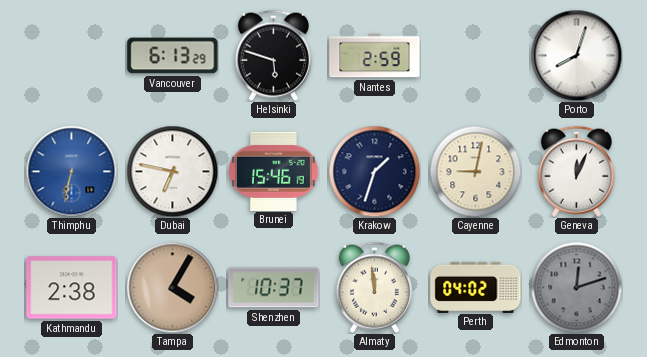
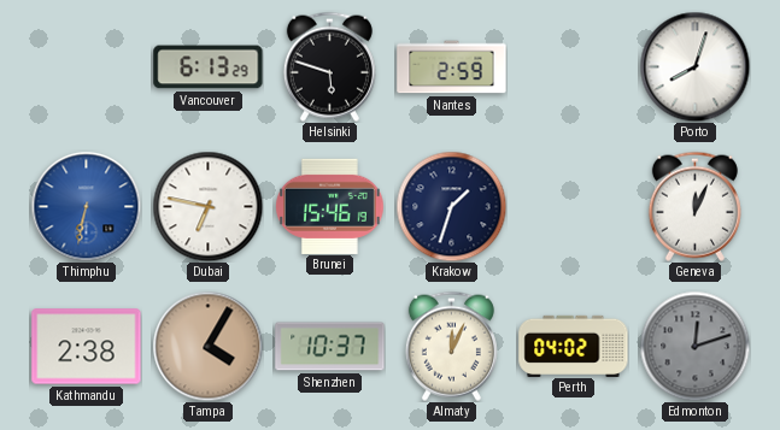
Cayenne: 9:02 -> none
Almaty: 11:59 -> 12:04
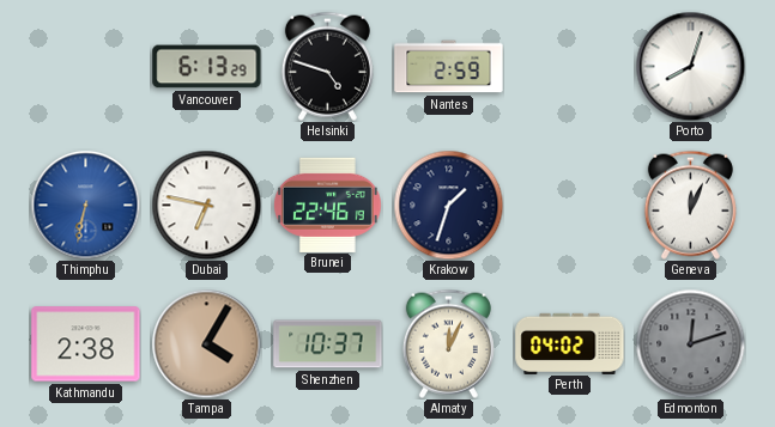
Helsinki: 5:48 -> 4:48
Brunei: 15:46 -> 22:46
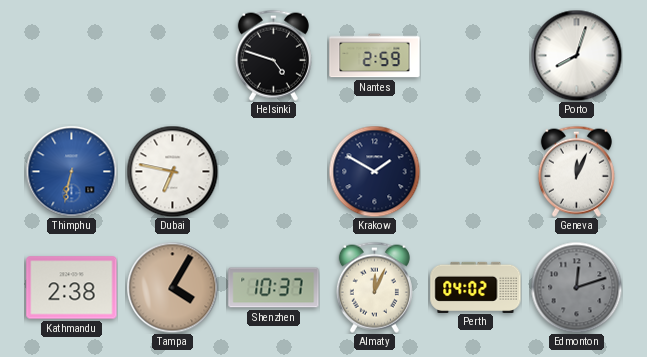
Vancouver: 6:13 -> none
Brunei: 22:46 -> none
Krakow: 1:33 -> 1:50
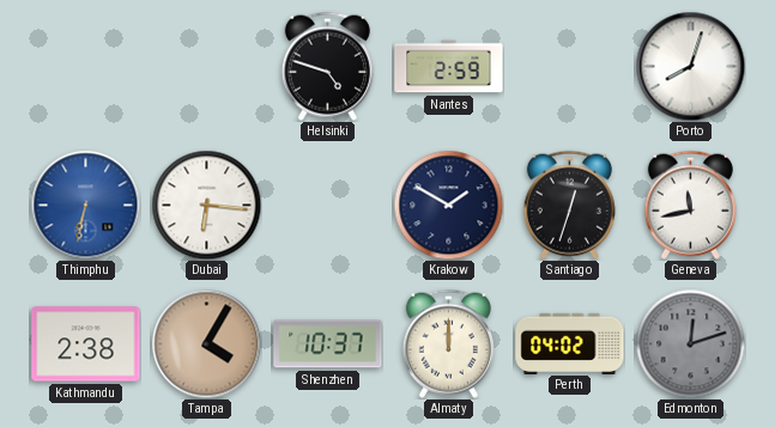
Dubai: 6:47 -> 6:16
Santiago: none -> 12:33
Geneva: 12:04 -> 11:43
Almaty: 12:04 -> 12:00
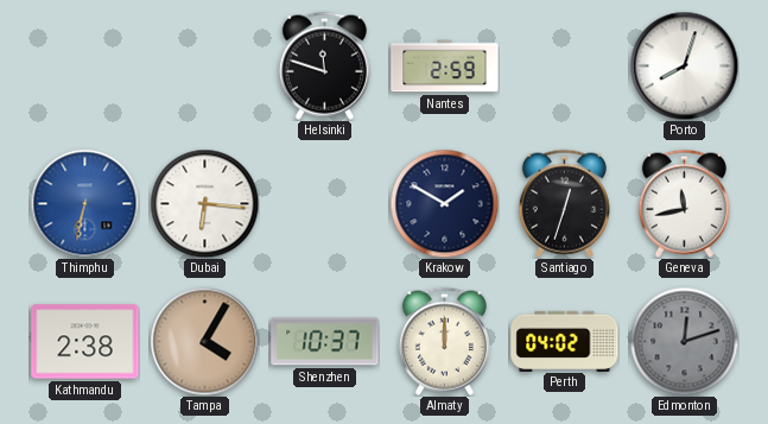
Helsinki: 4:48 -> 11:48
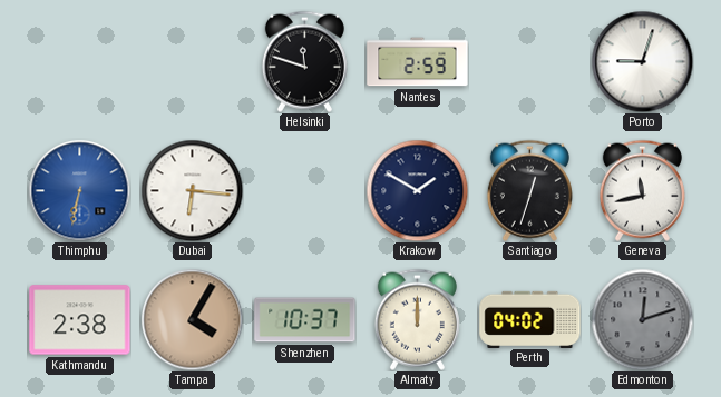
Porto: 8:03 -> 9:03
